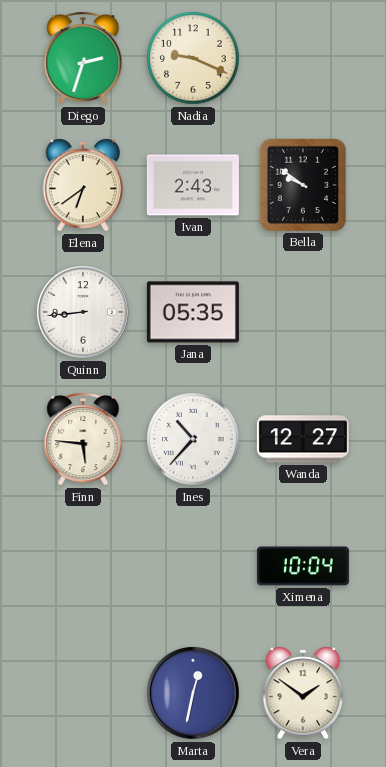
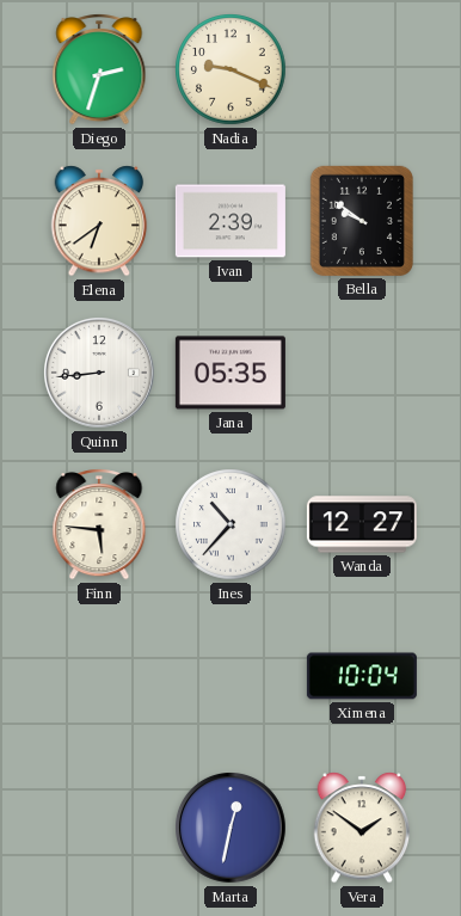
Ivan: 2:43 -> 2:39
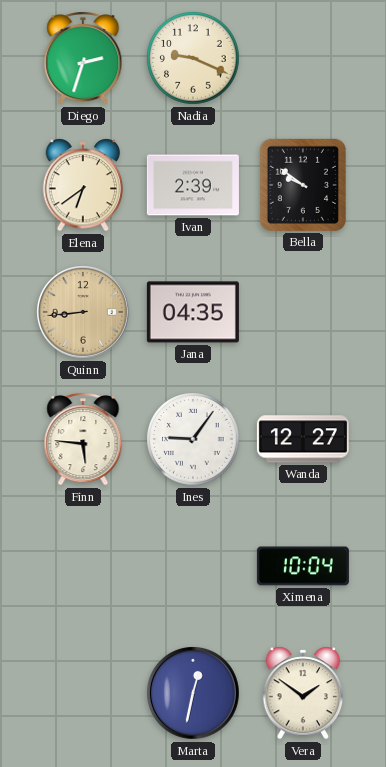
Quinn dial: white -> champagne
Jana: 05:35 -> 04:35
Ines: 10:37 -> 9:06
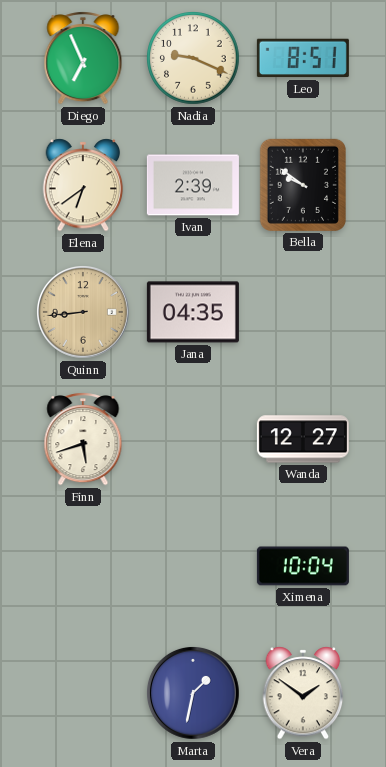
Diego: 2:33 -> 6:56
Leo: none -> 8:51
Finn: 5:46 -> 5:42
Ines: 9:06 -> none
Marta: 12:32 -> 1:32
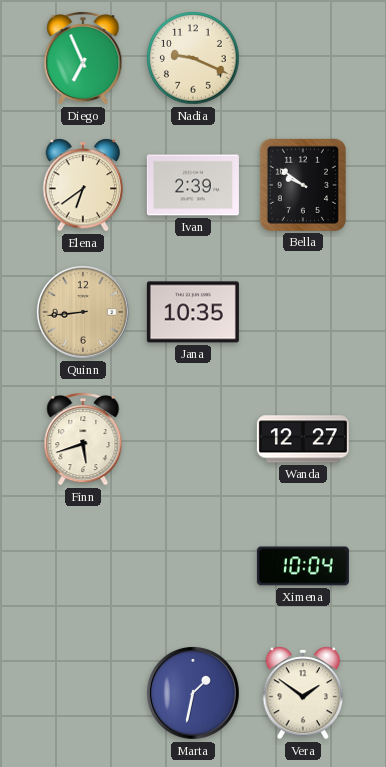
Leo: 8:51 -> none
Jana: 04:35 -> 10:35
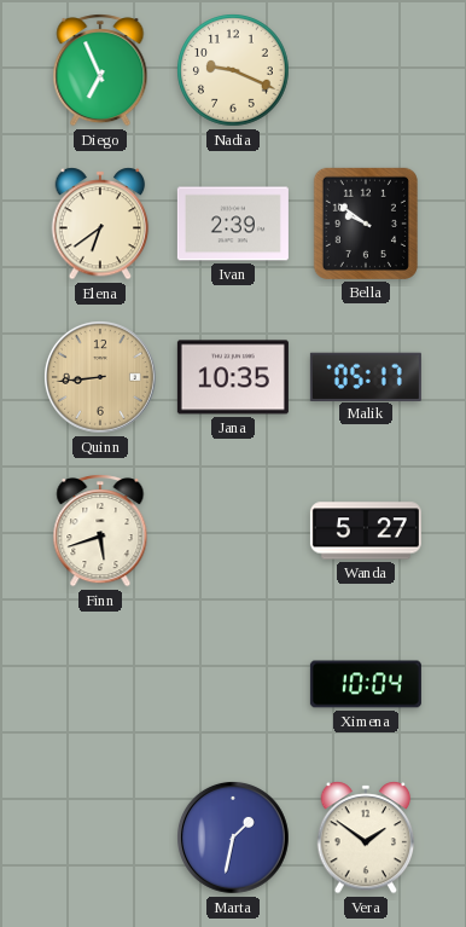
Malik: none -> 05:17
Wanda: 12:27 -> 5:27
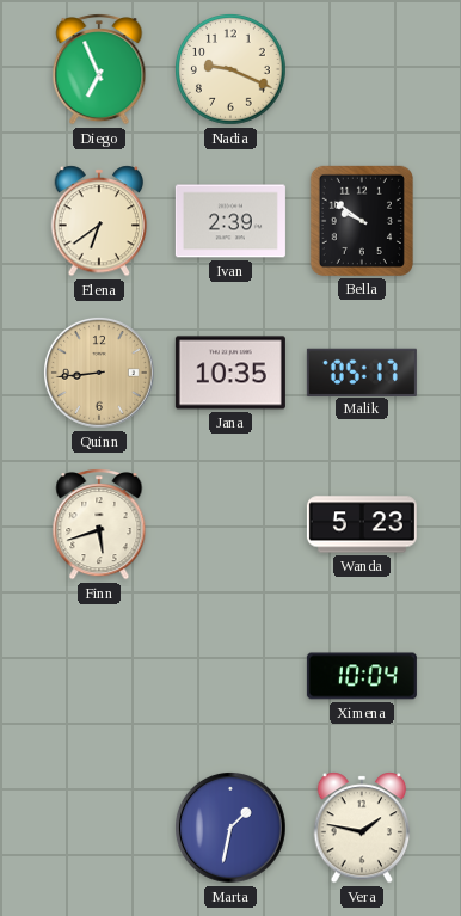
Wanda: 5:27 -> 5:23
Vera: 1:51 -> 1:47
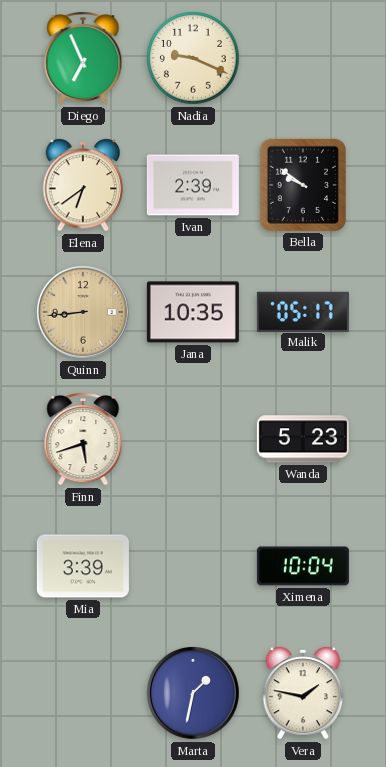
Mia: none -> 3:39
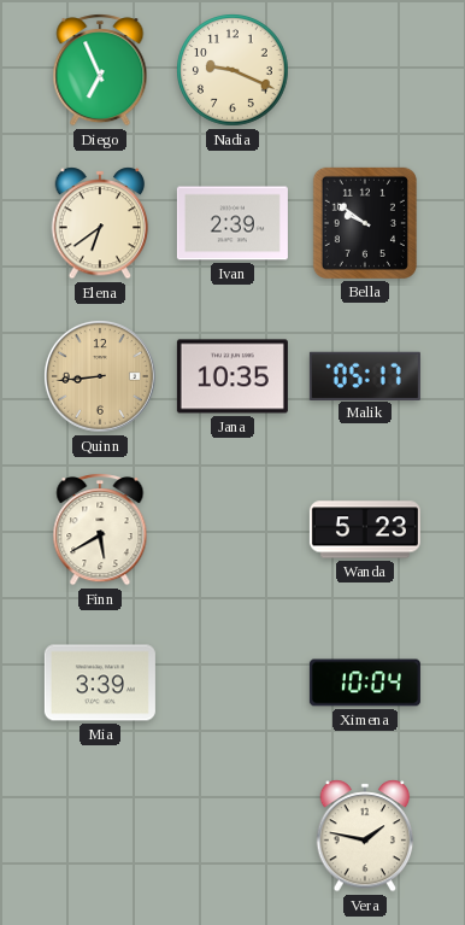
Finn: 5:42 -> 5:40
Marta: 1:32 -> none
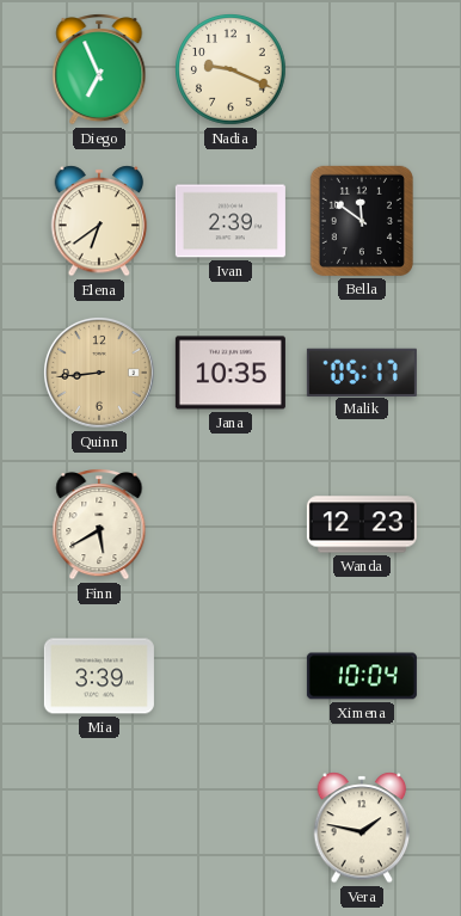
Bella: 9:51 -> 11:51
Wanda: 5:23 -> 12:23
